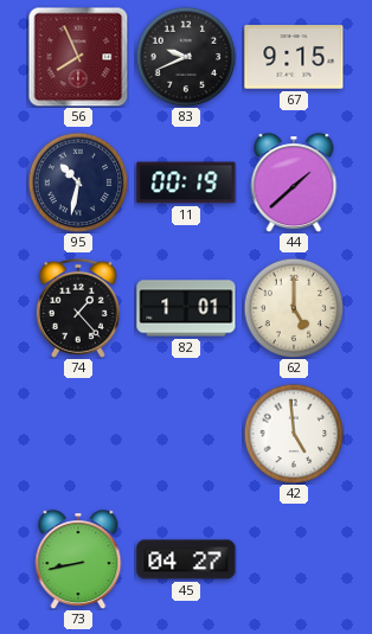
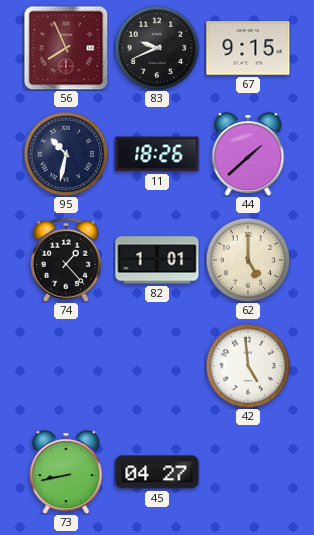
11: 00:19 -> 18:26
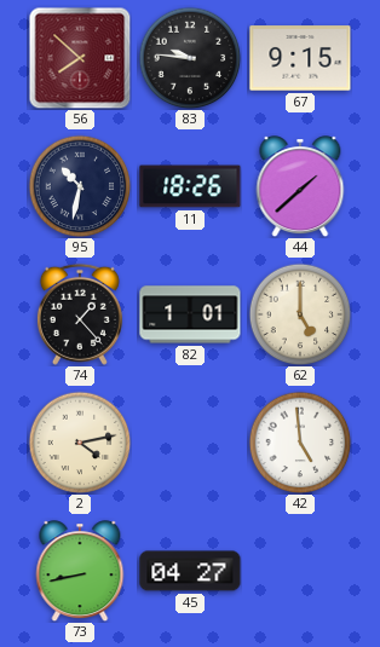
56: 7:56 -> 7:52
83: 9:41 -> 9:46
2: none -> 4:13
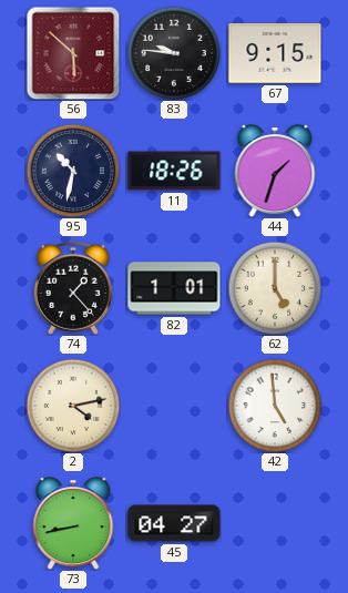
56: 7:52 -> 5:52
44: 1:38 -> 1:33
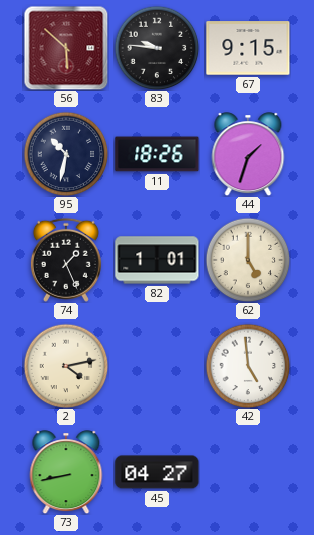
74: 1:23 -> 1:26
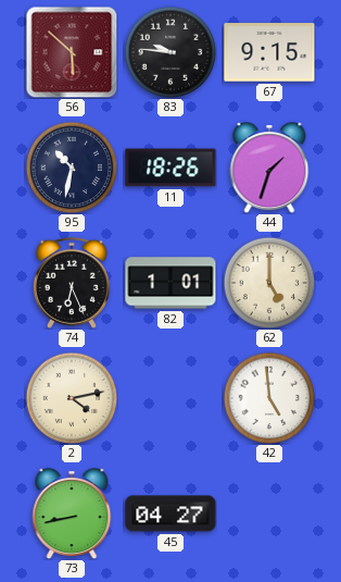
74: 1:26 -> 6:26
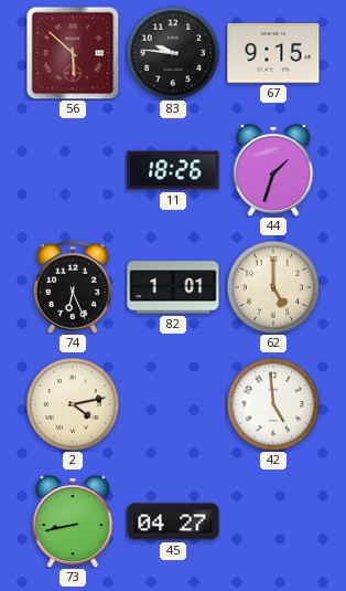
95: 10:32 -> none
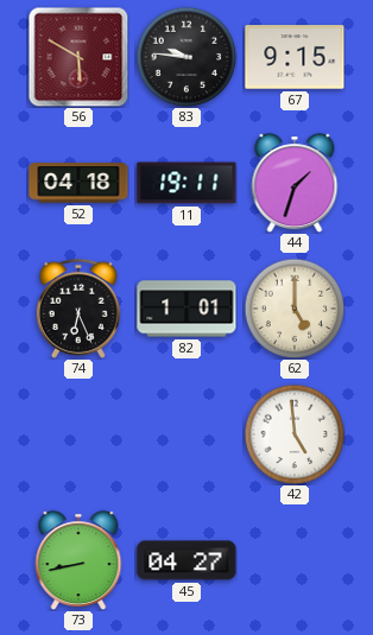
56: 5:52 -> 5:50
52: none -> 04:18
11: 18:26 -> 19:11
2: 4:13 -> none
